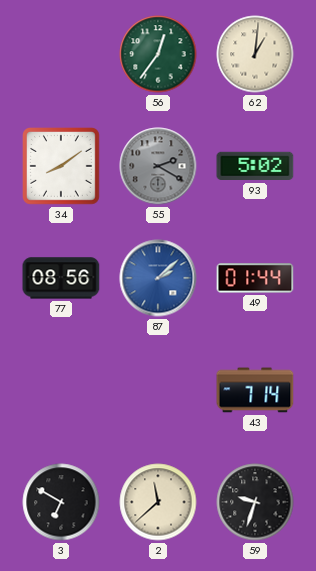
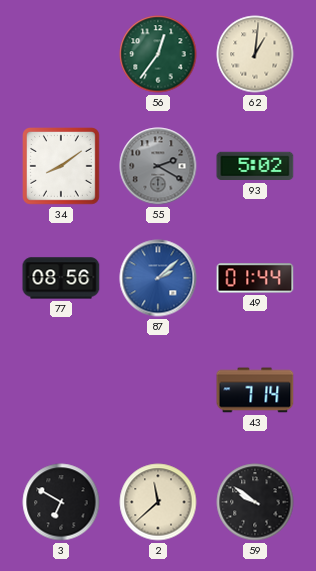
59: 9:33 -> 9:51
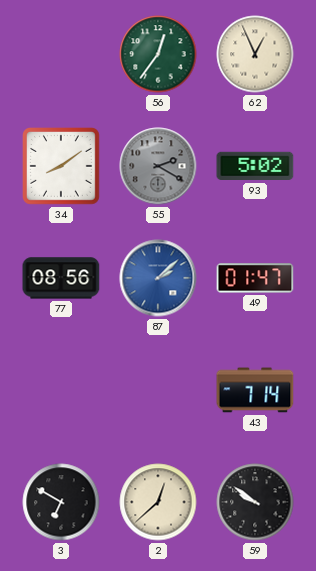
62: 1:01 -> 12:56
49: 01:44 -> 01:47
2: 11:38 -> 12:38
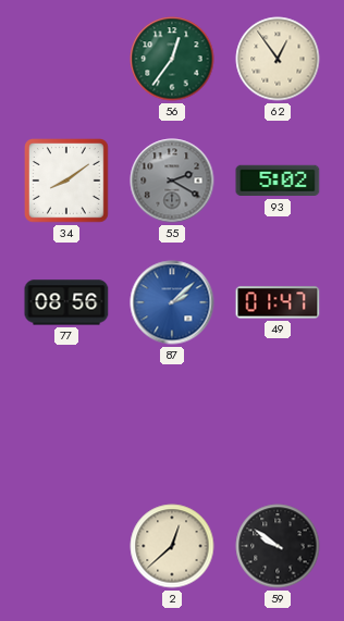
62: 12:56 -> 12:54
43: 7:14 -> none
3: 6:50 -> none
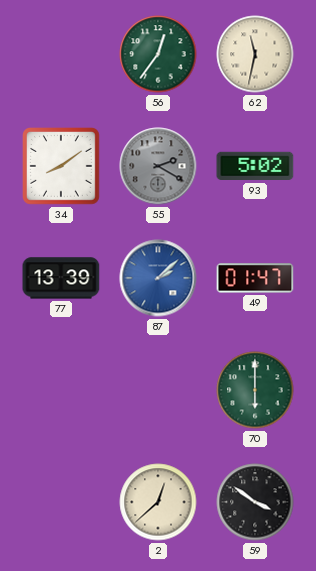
62: 12:54 -> 11:32
77: 08:56 -> 13:39
70: none -> 6:00
59: 9:51 -> 3:51
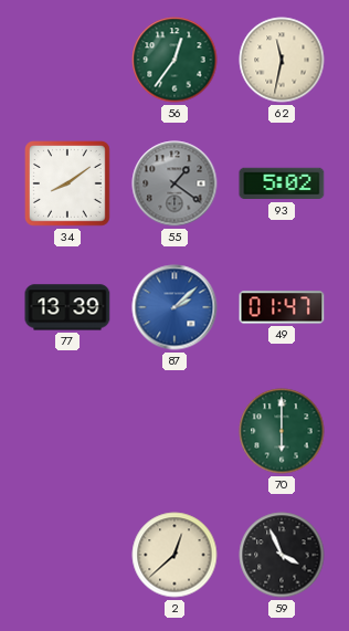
55: 2:20 -> 1:21
59: 3:51 -> 3:56
